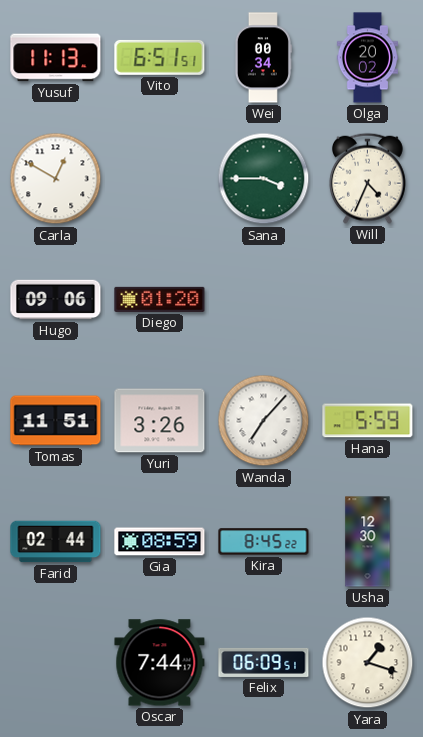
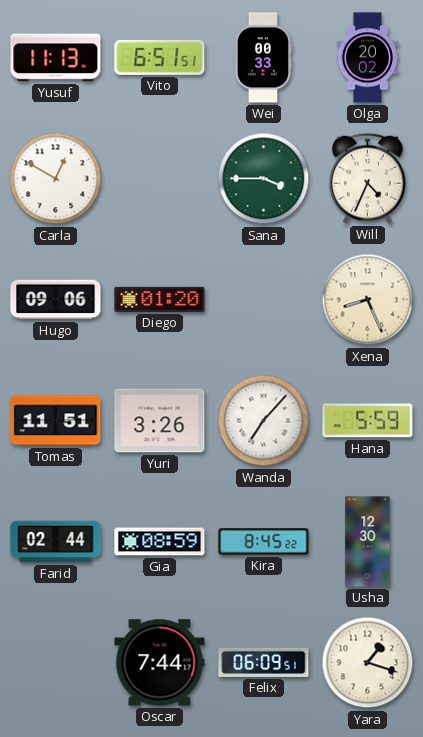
Wei: 00:34 -> 00:33
Xena: none -> 8:26
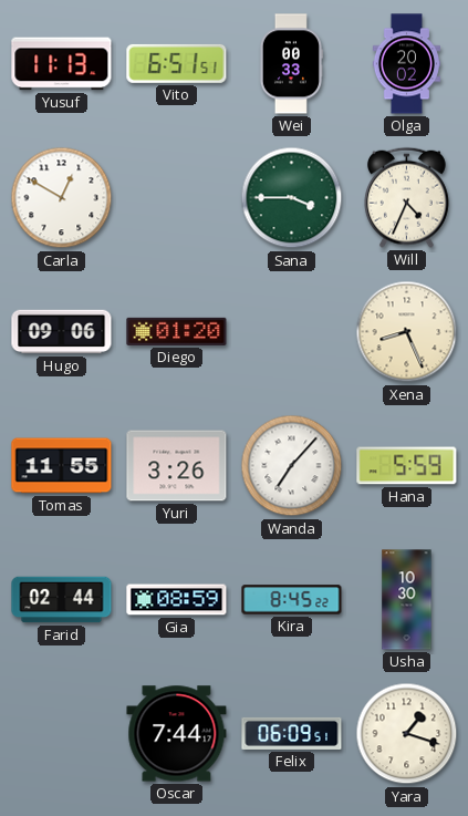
Tomas: 11:51 -> 11:55
Usha: 12:30 -> 10:30
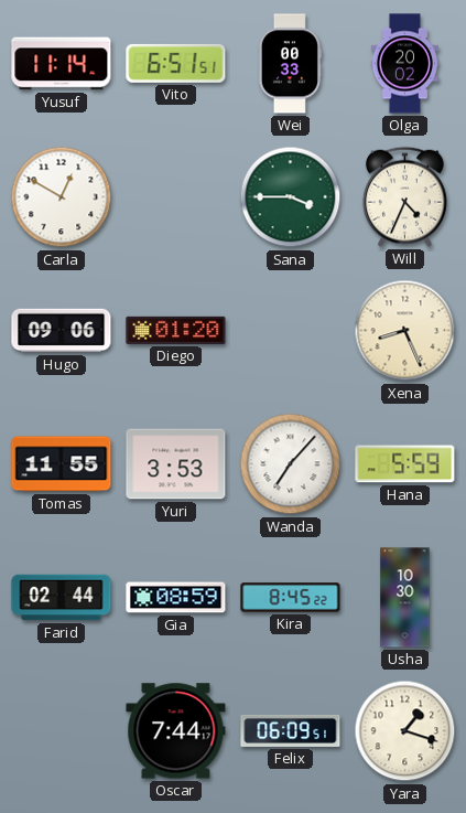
Yusuf: 11:13 -> 11:14
Yuri: 3:26 -> 3:53
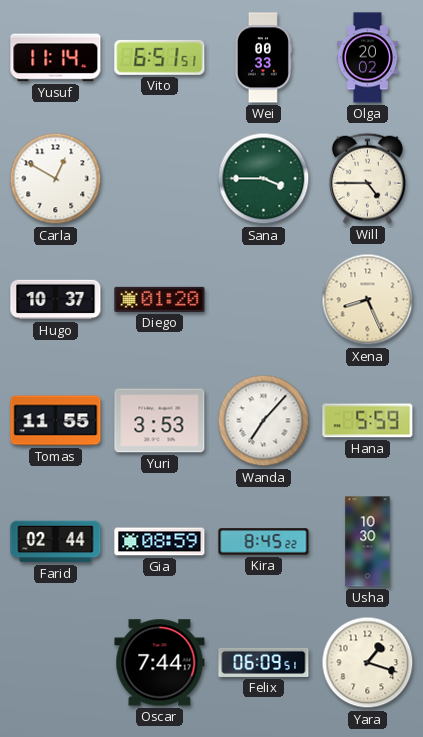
Will: 4:34 -> 4:45
Hugo: 09:06 -> 10:37
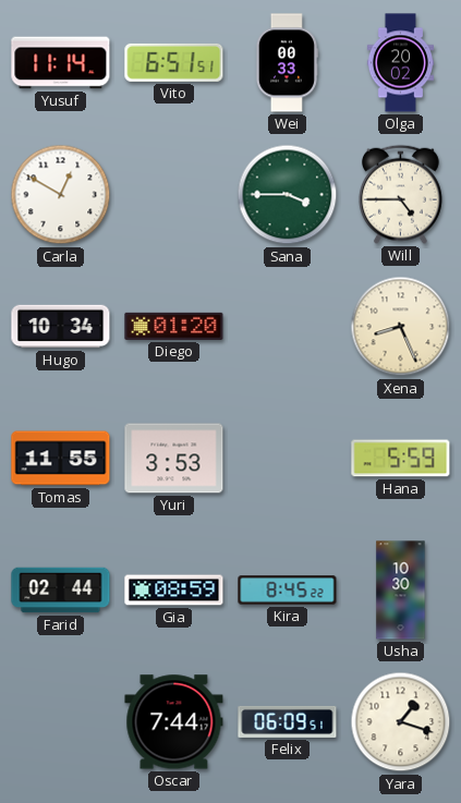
Hugo: 10:37 -> 10:34
Wanda: 7:07 -> none
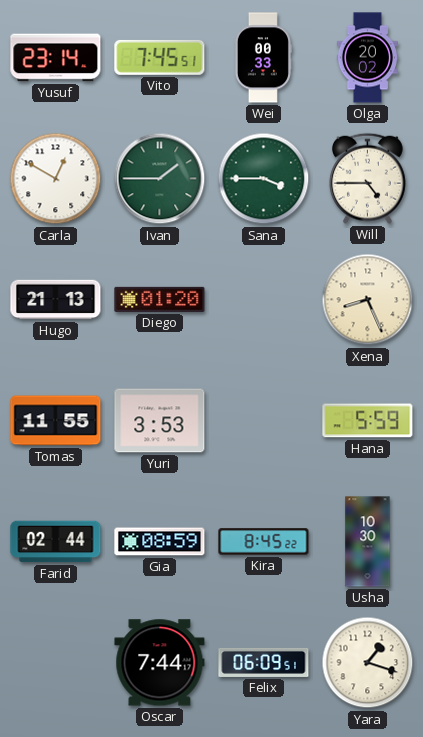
Yusuf: 11:14 -> 23:14
Vito: 6:51 -> 7:45
Ivan: none -> 1:45
Hugo: 10:34 -> 21:13
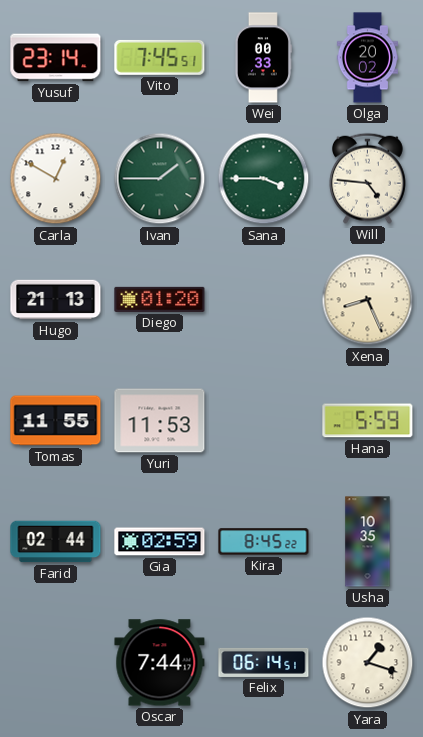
Will: 4:45 -> 4:46
Yuri: 3:53 -> 11:53
Gia: 08:59 -> 02:59
Usha: 10:30 -> 10:35
Felix: 06:09 -> 06:14
